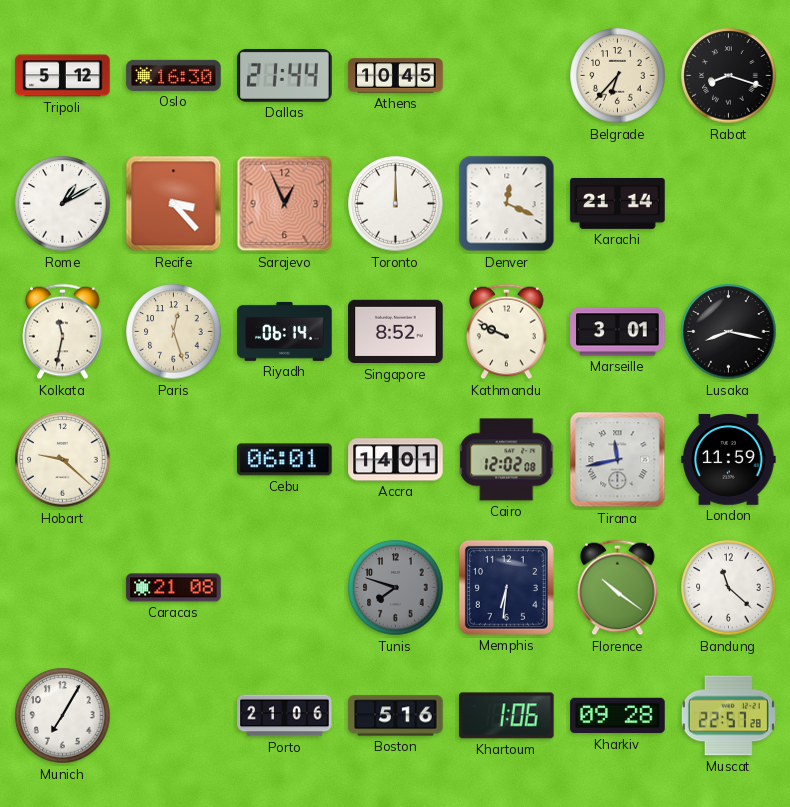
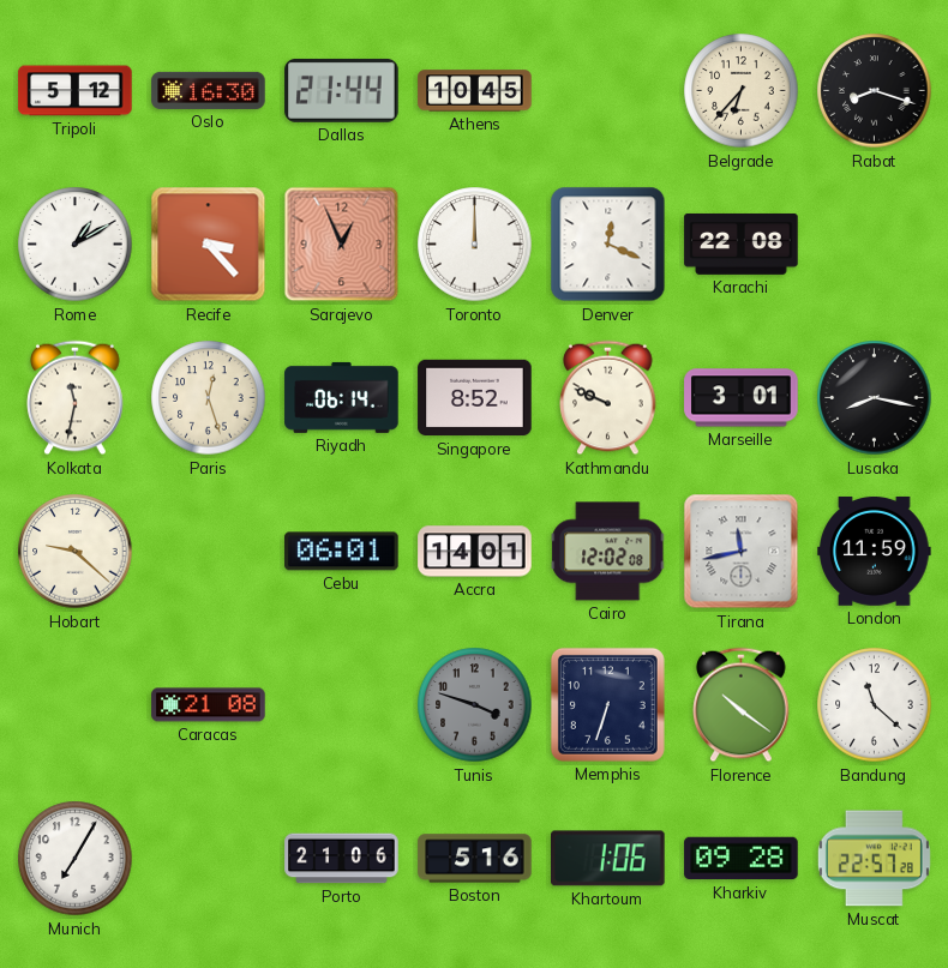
Karachi: 21:14 -> 22:08
Tunis: 7:48 -> 3:48
Memphis: 6:31 -> 6:33
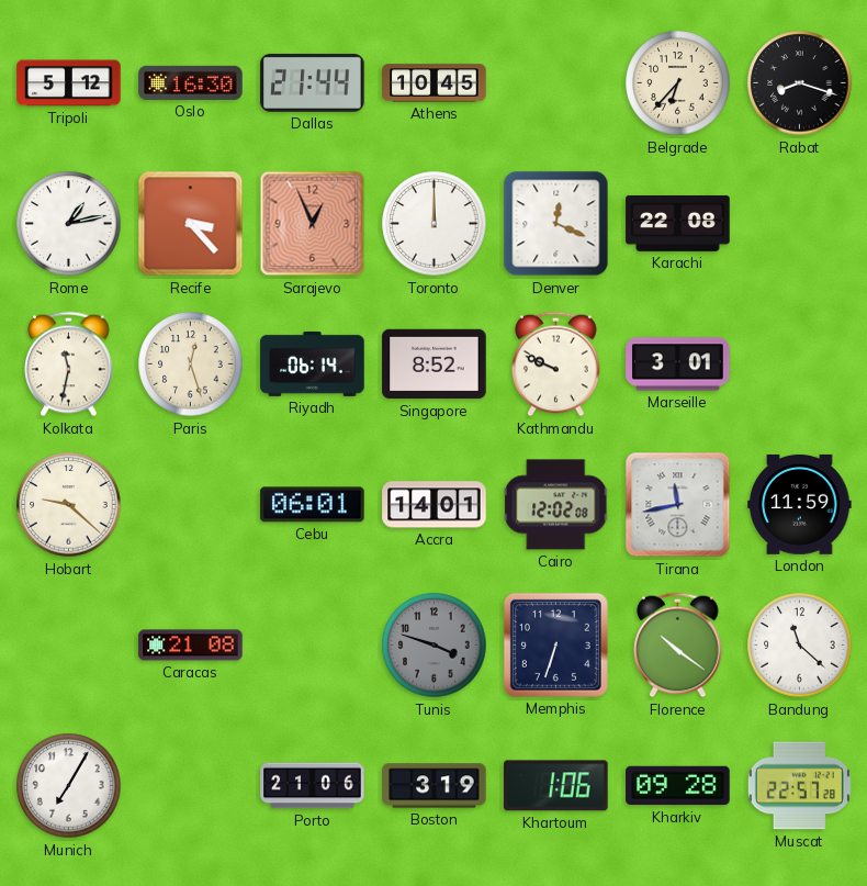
Rome: 1:10 -> 1:13
Lusaka: 8:17 -> none
Boston: 5:16 -> 3:19
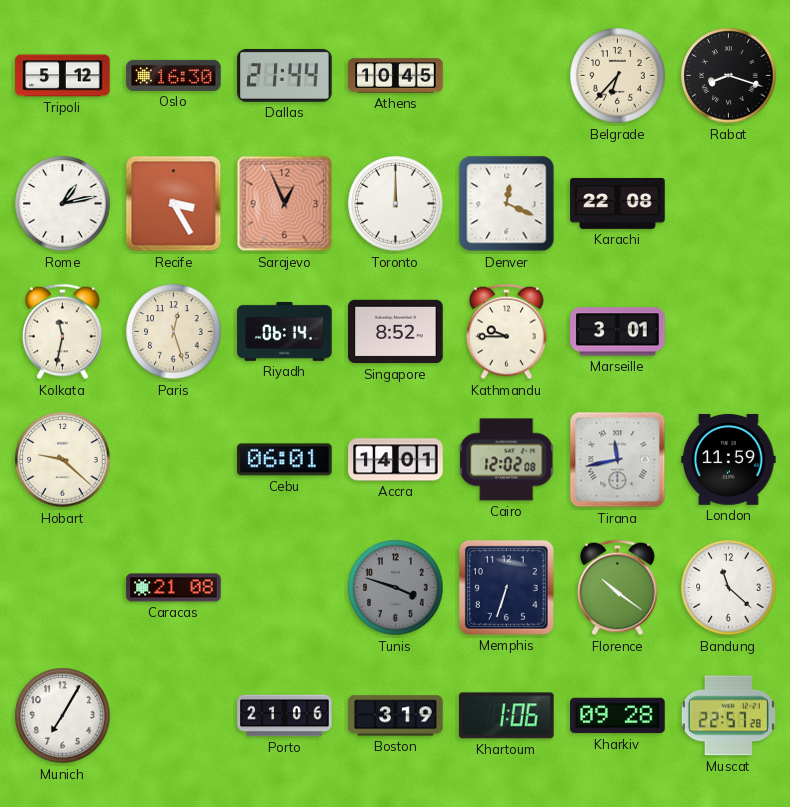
Recife: 3:23 -> 3:25
Kathmandu: 9:49 -> 9:45
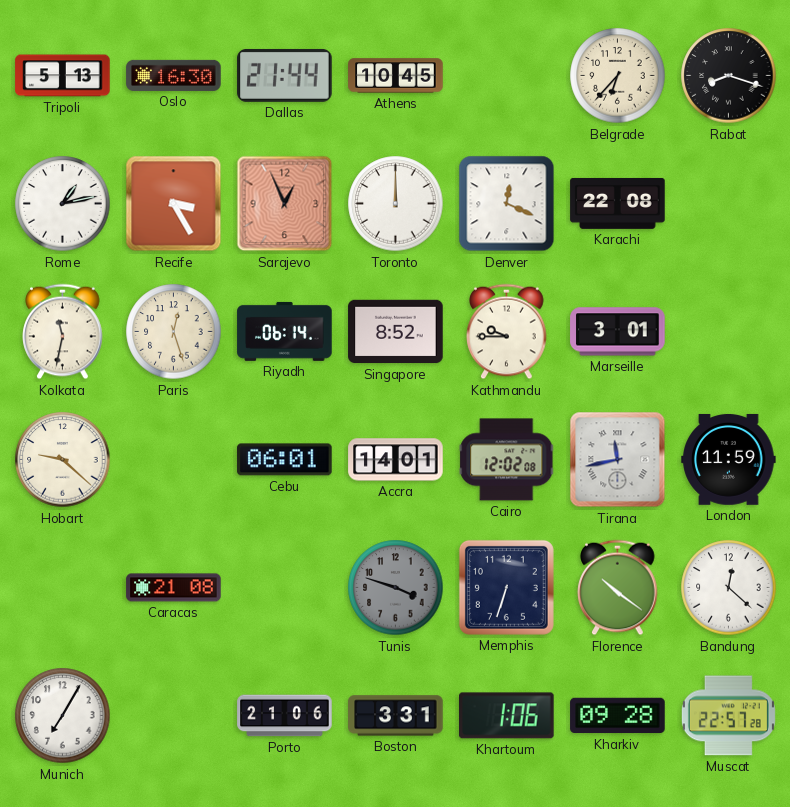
Tripoli: 5:12 -> 5:13
Bandung: 11:22 -> 12:22
Boston: 3:19 -> 3:31
